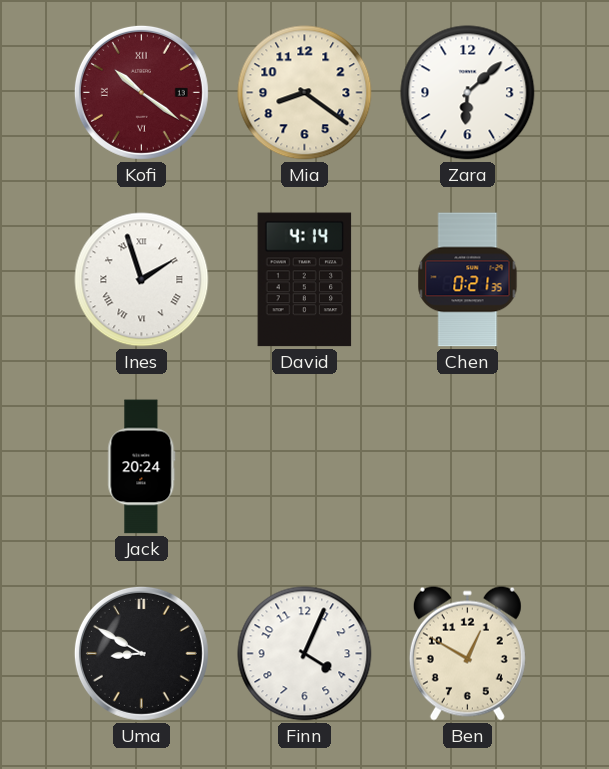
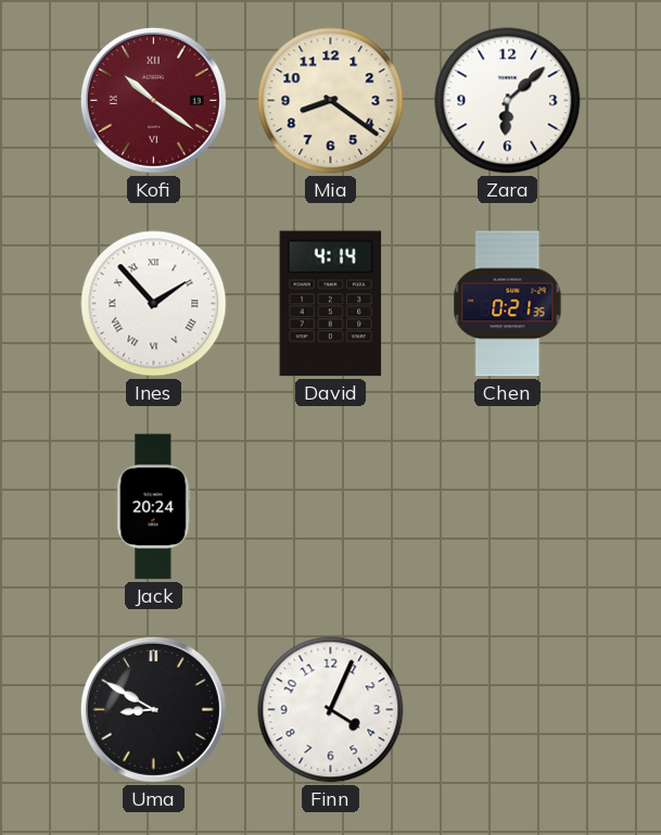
Ines: 1:57 -> 1:53
Ben: 12:50 -> none
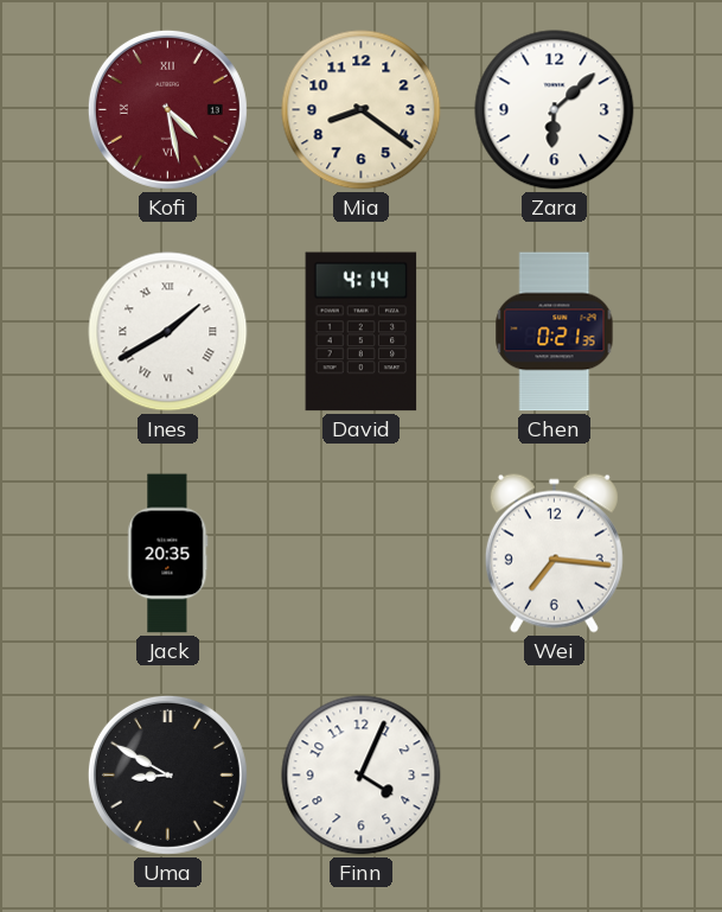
Kofi: 10:21 -> 4:28
Ines: 1:53 -> 1:40
Jack: 20:24 -> 20:35
Wei: none -> 7:16
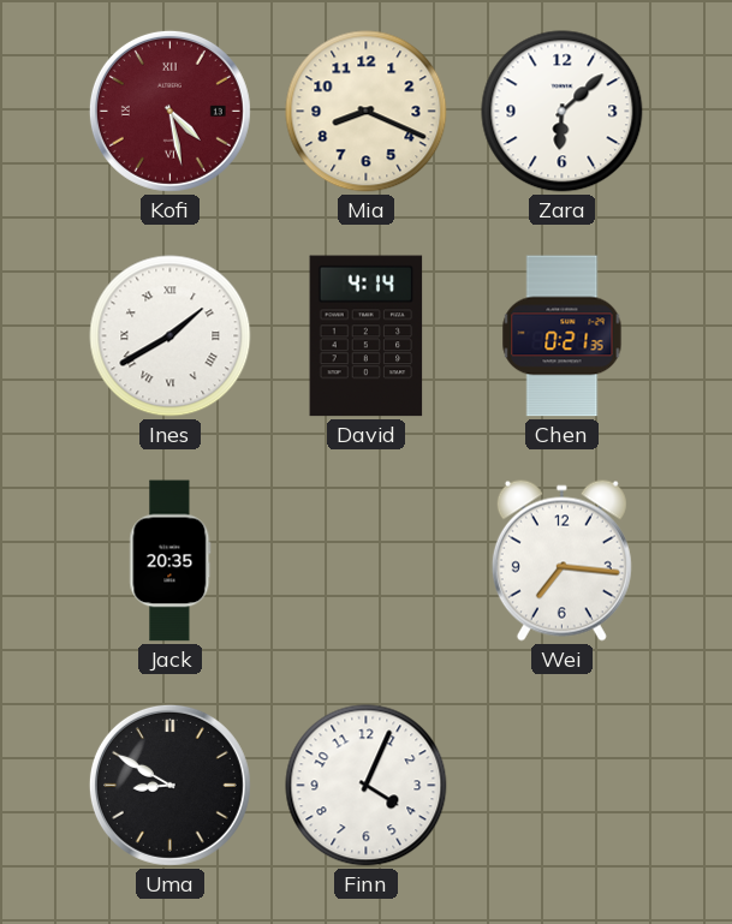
Mia: 8:21 -> 8:19
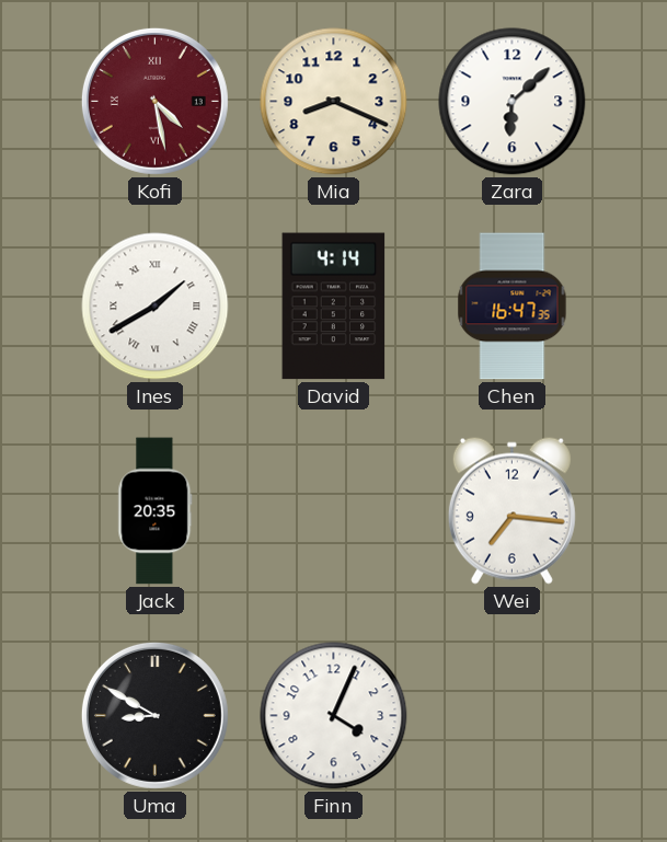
Chen: 0:21 -> 16:47
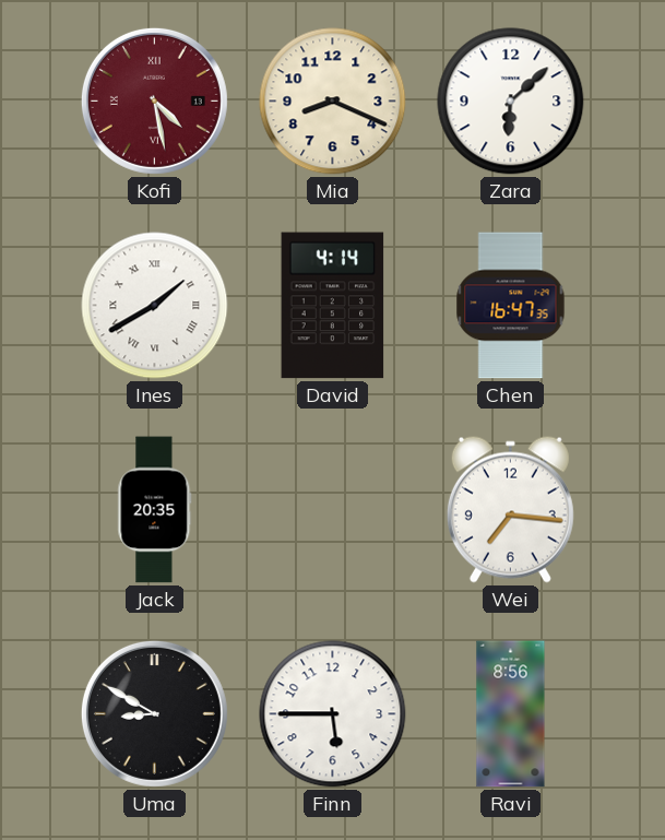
Finn: 4:04 -> 5:45
Ravi: none -> 8:56
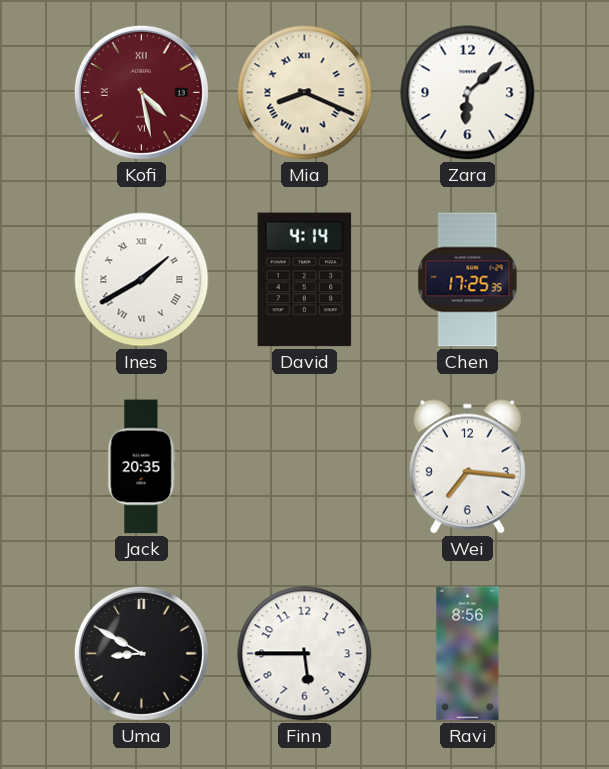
Mia numerals: Arabic -> Roman
Chen: 16:47 -> 17:25
